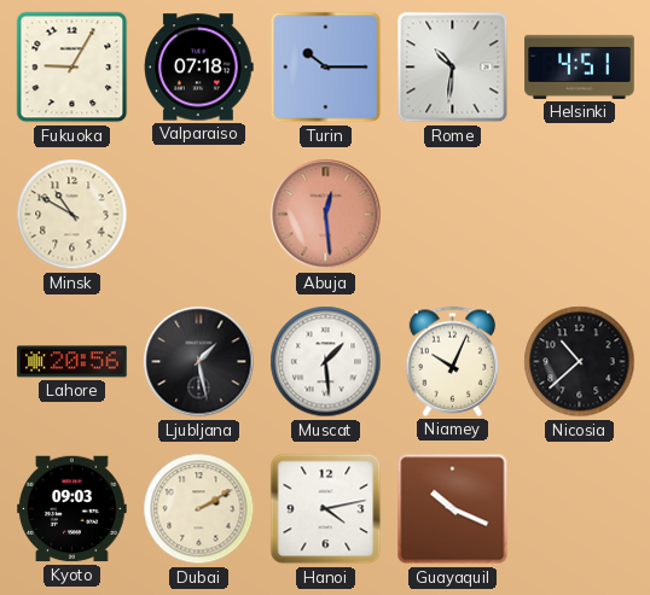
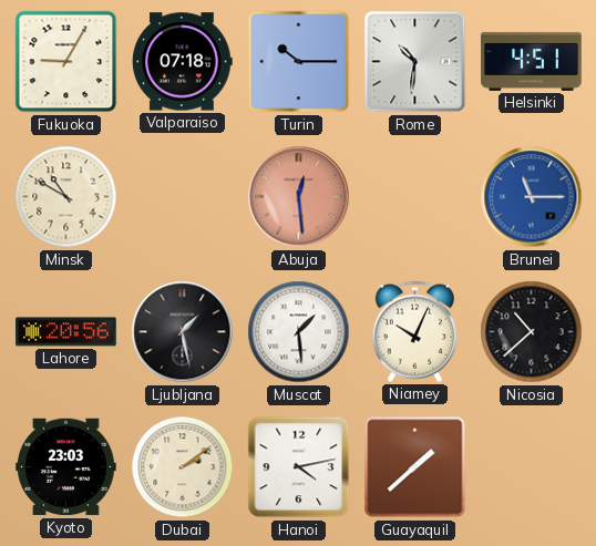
Brunei: none -> 11:15
Kyoto: 09:03 -> 23:03
Dubai: 2:10 -> 2:09
Guayaquil: 10:19 -> 1:38
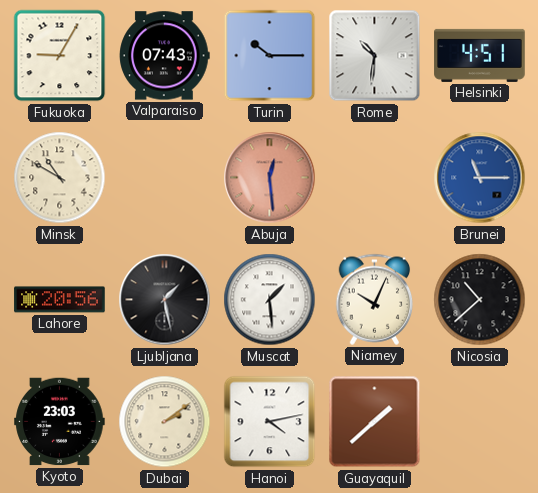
Valparaiso: 07:18 -> 07:43
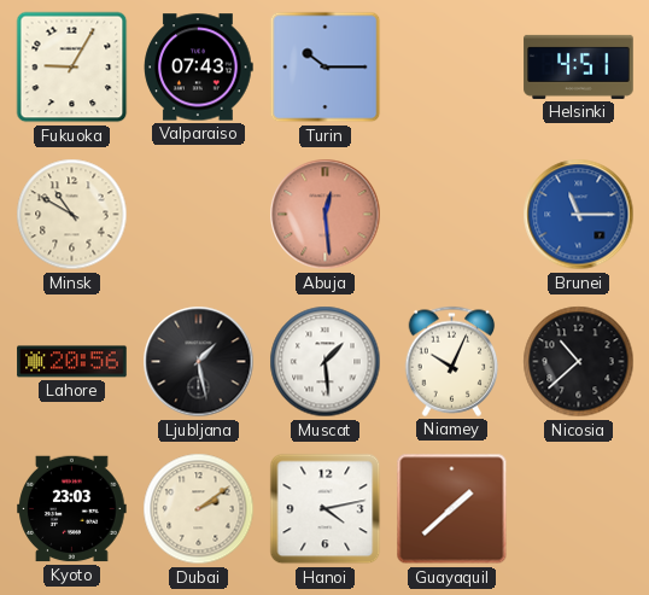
Rome: 10:31 -> none
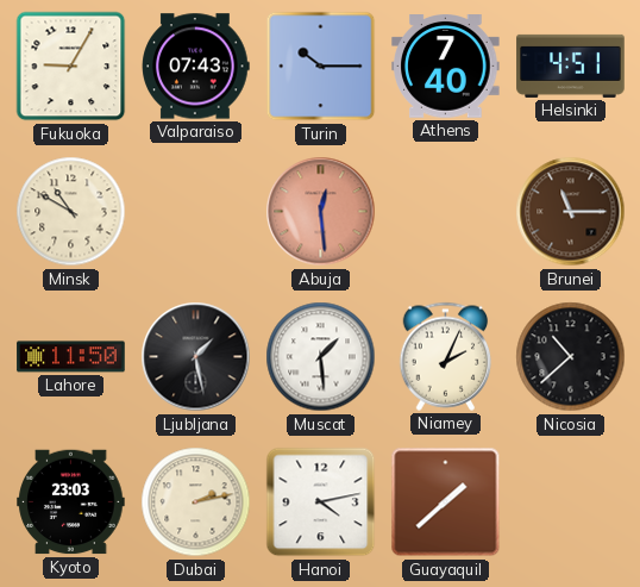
Athens: none -> 7:40
Brunei dial: blue -> brown
Lahore: 20:56 -> 11:50
Niamey: 10:04 -> 2:04
Dubai: 2:09 -> 2:13
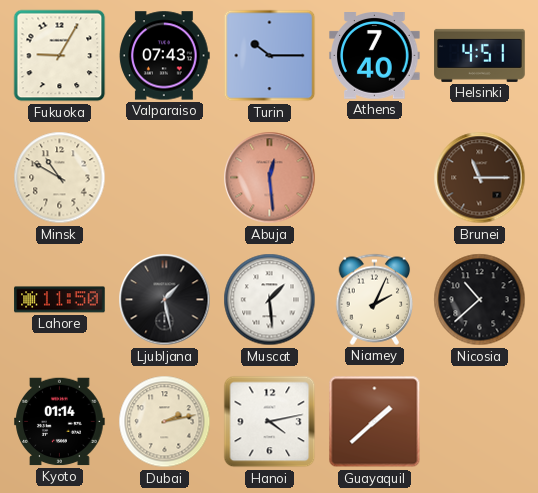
Kyoto: 23:03 -> 01:14
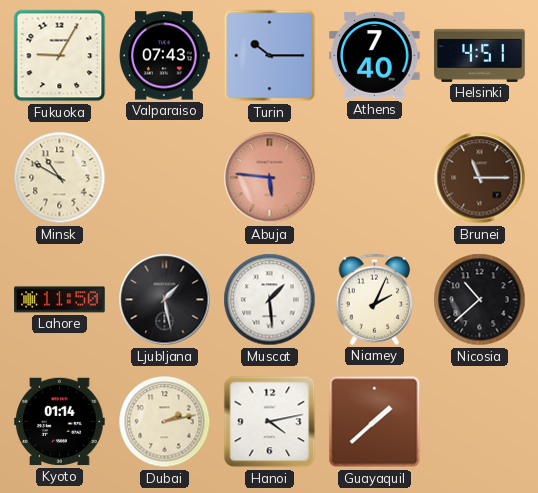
Abuja: 12:29 -> 5:46
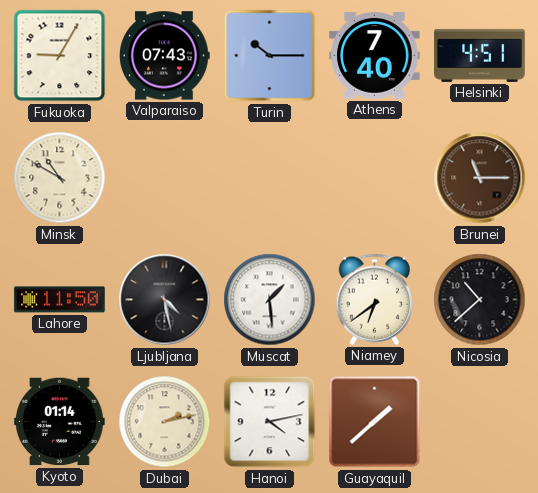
Abuja: 5:46 -> none
Ljubljana: 1:28 -> 4:28
Niamey: 2:04 -> 6:39
